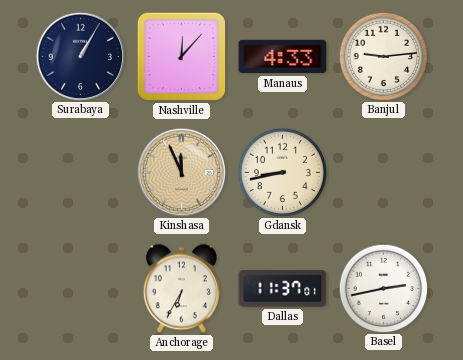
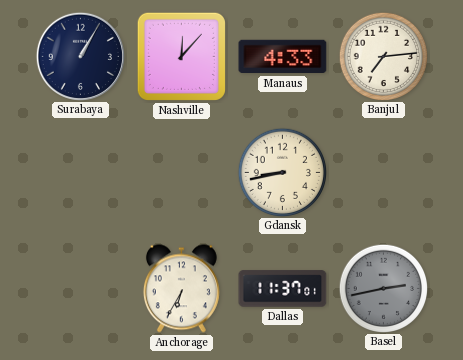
Banjul: 9:14 -> 7:14
Kinshasa: 11:56 -> none
Basel dial: white -> grey
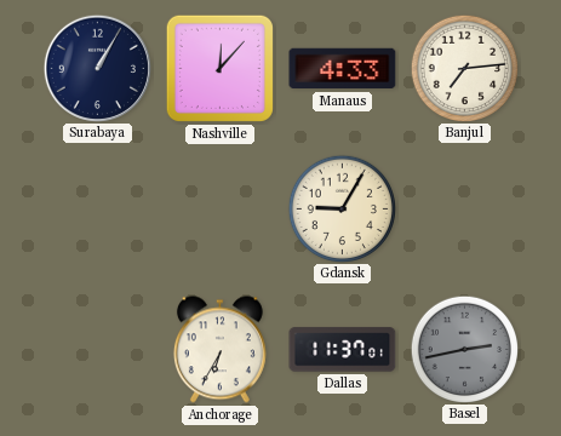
Gdansk: 8:43 -> 9:05
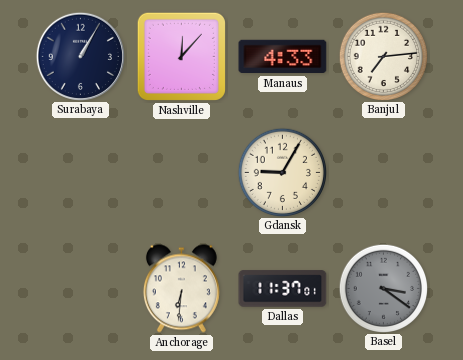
Anchorage: 6:35 -> 6:31
Basel: 2:43 -> 3:21
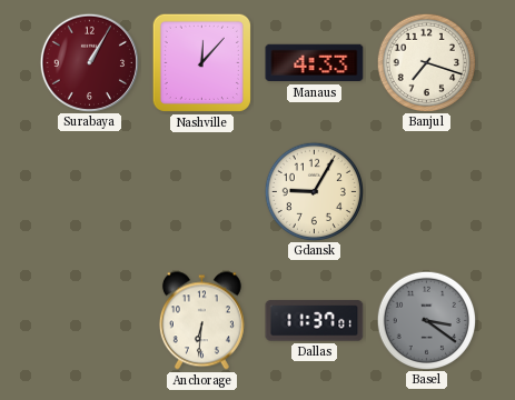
Surabaya dial: navy -> burgundy
Banjul: 7:14 -> 7:18
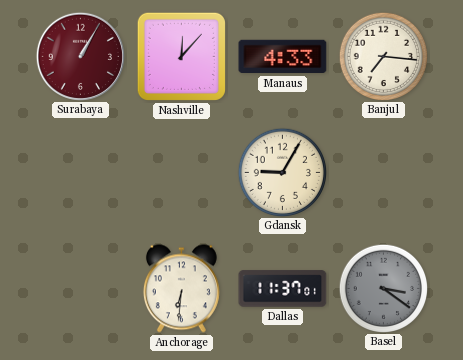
Banjul: 7:18 -> 7:16
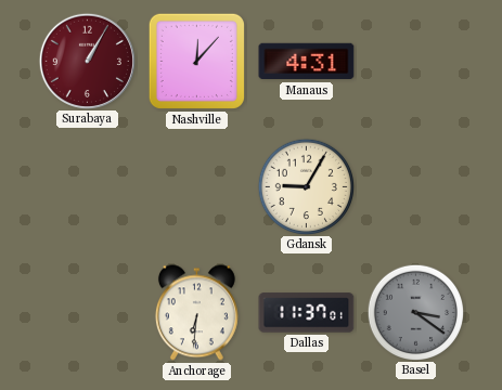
Manaus: 4:33 -> 4:31
Banjul: 7:16 -> none
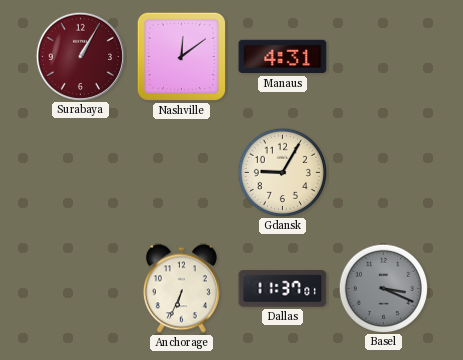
Nashville: 12:07 -> 12:09
Anchorage: 6:31 -> 6:34
Basel: 3:21 -> 3:19
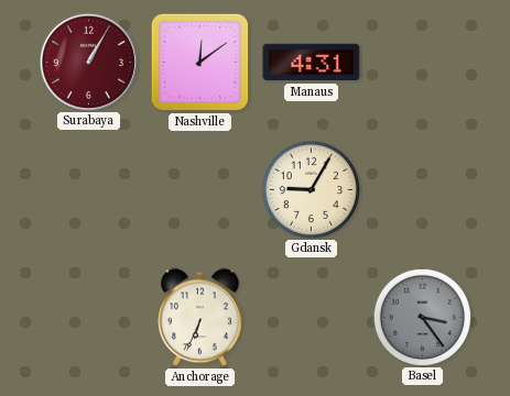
Dallas: 11:37 -> none
Basel: 3:19 -> 3:24
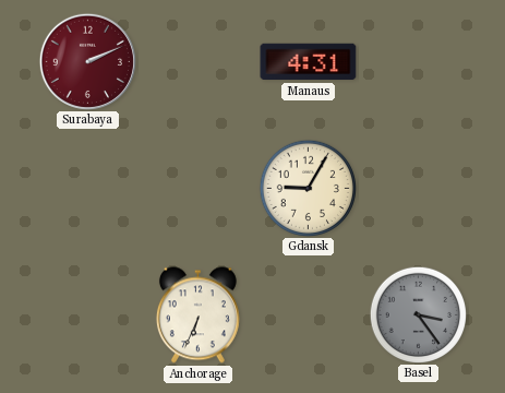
Surabaya: 1:05 -> 2:11
Nashville: 12:09 -> none
